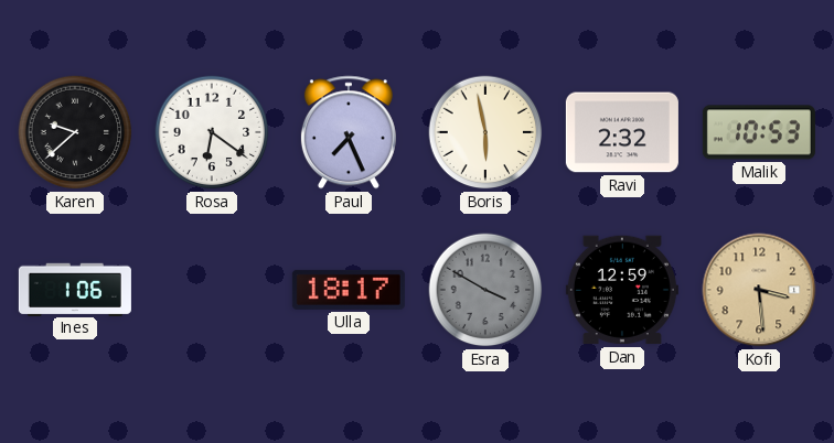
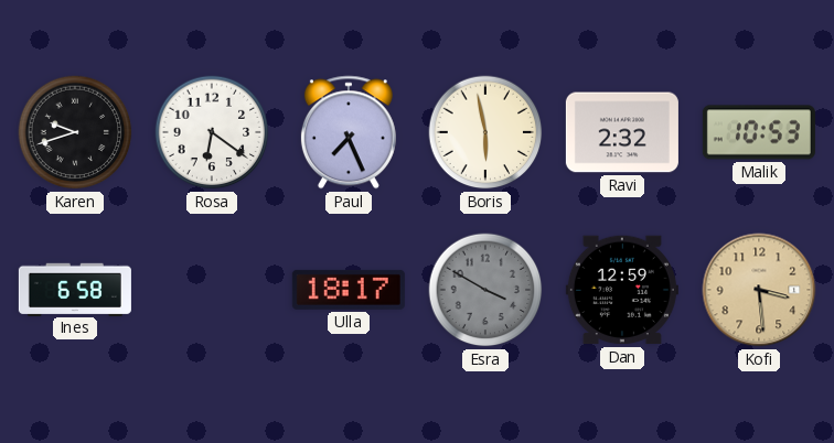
Karen: 9:38 -> 9:42
Ines: 1:06 -> 6:58
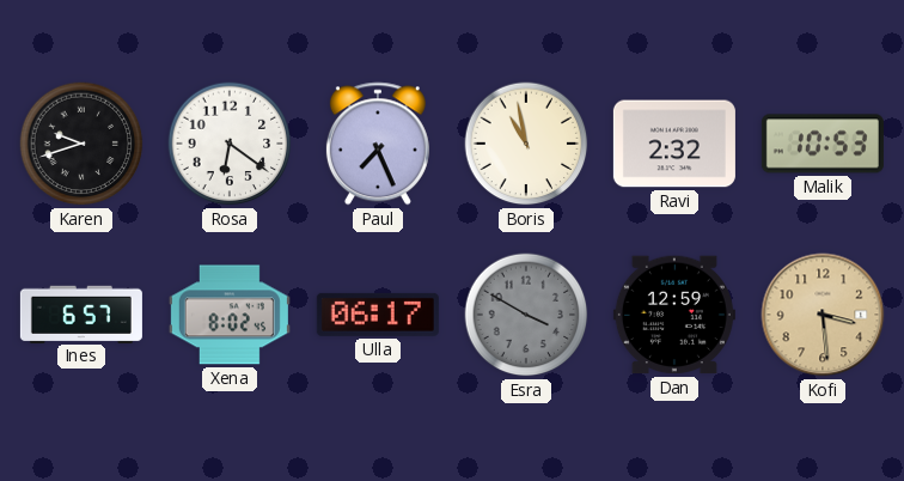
Boris: 5:58 -> 10:58
Ines: 6:58 -> 6:57
Xena: none -> 8:02
Ulla: 18:17 -> 06:17
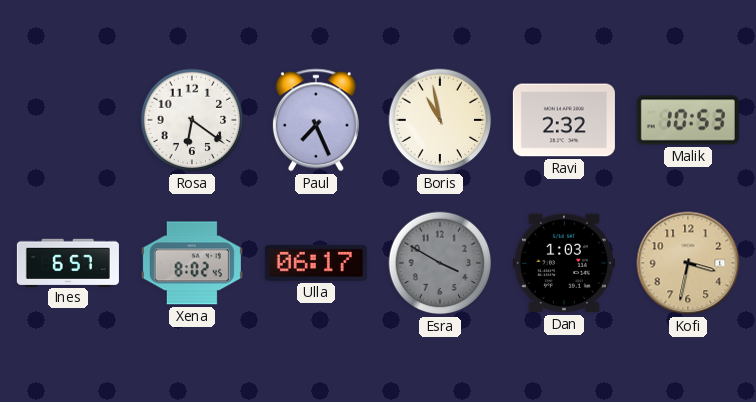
Karen: 9:42 -> none
Dan: 12:59 -> 1:03
Kofi: 3:29 -> 3:32
